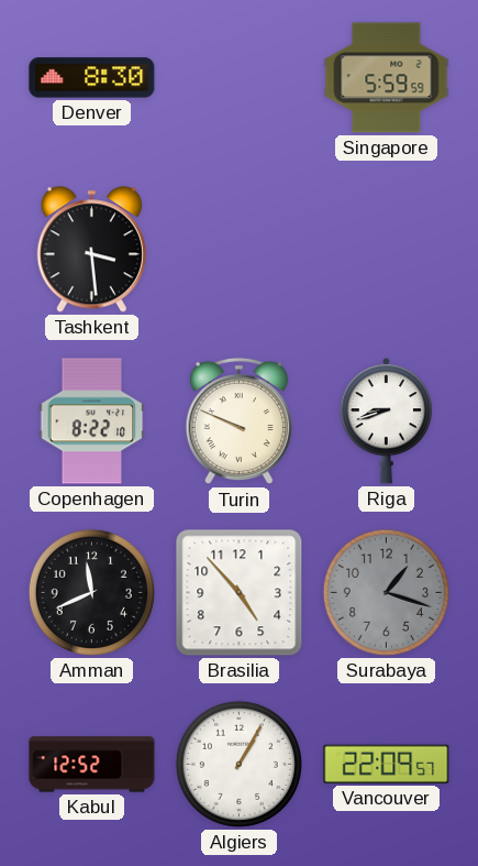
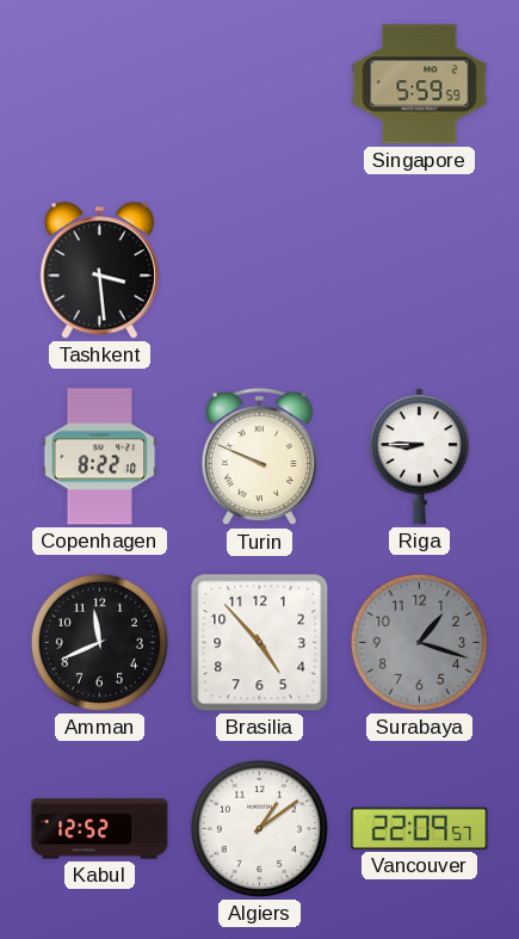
Denver: 8:30 -> none
Riga: 8:42 -> 8:45
Algiers: 1:05 -> 1:09
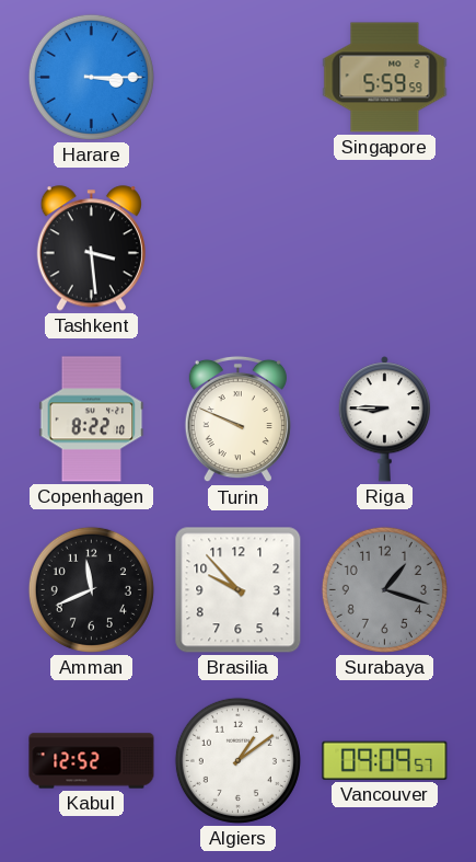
Harare: none -> 3:15
Brasilia: 4:53 -> 9:53
Vancouver: 22:09 -> 09:09
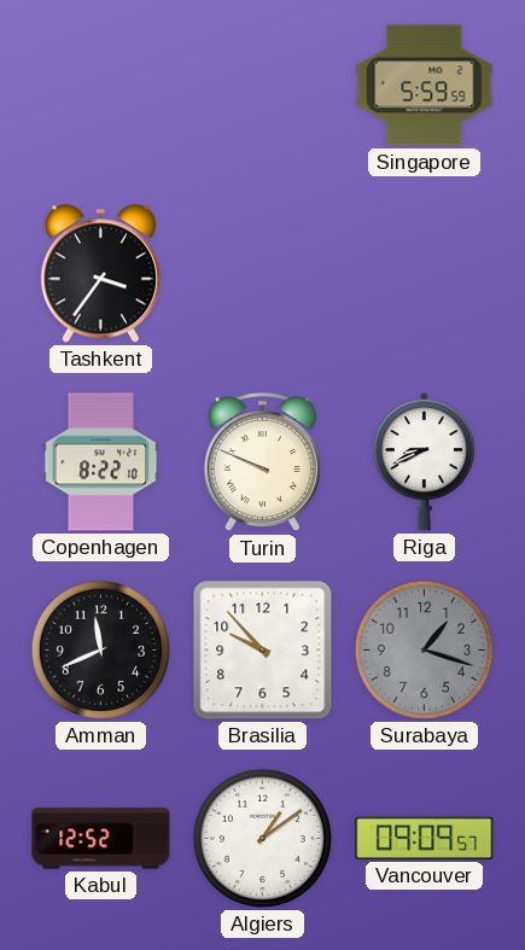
Harare: 3:15 -> none
Tashkent: 3:29 -> 3:36
Riga: 8:45 -> 8:41
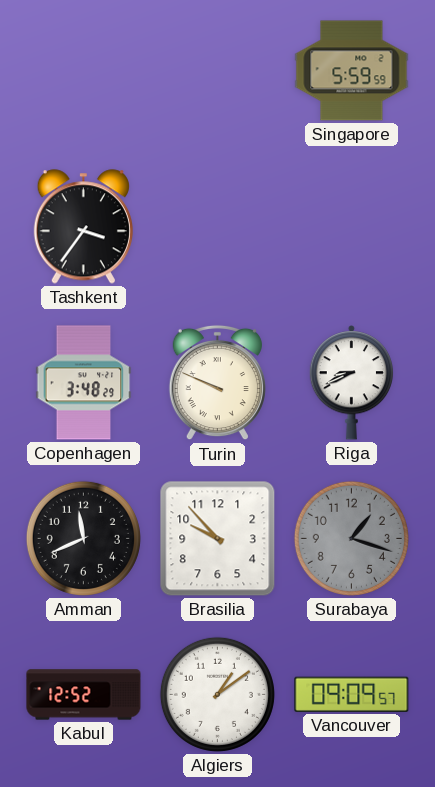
Copenhagen: 8:22 -> 3:48
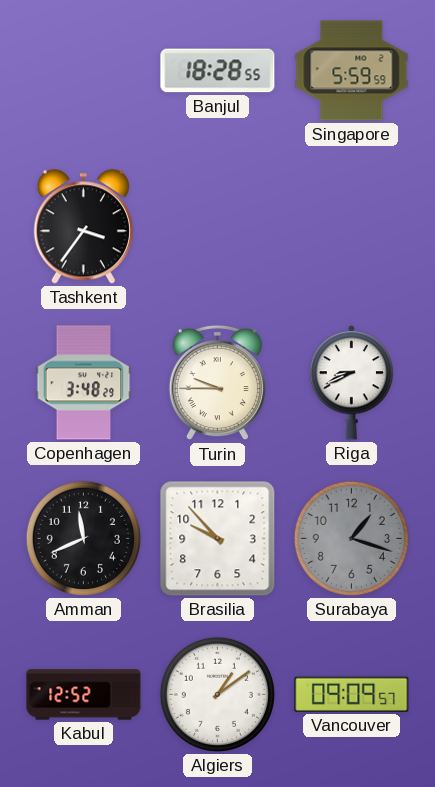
Banjul: none -> 18:28
Turin: 9:49 -> 9:45
